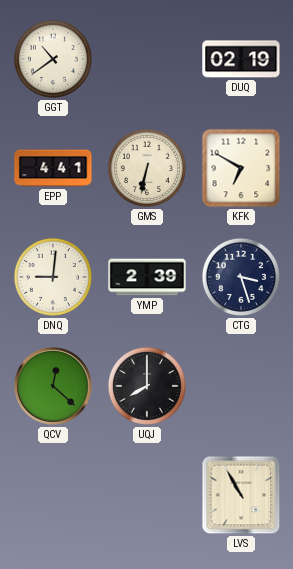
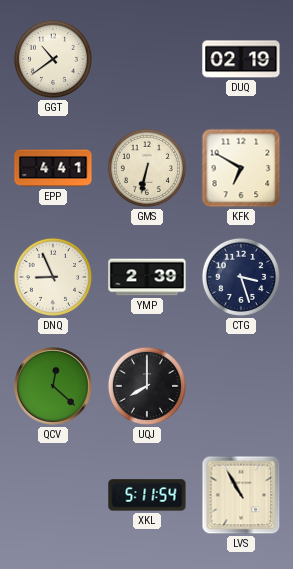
DNQ: 9:01 -> 8:56
XKL: none -> 5:11
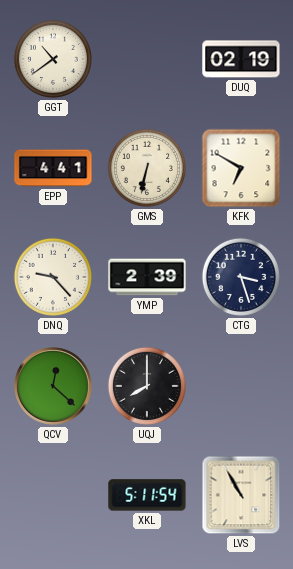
DNQ: 8:56 -> 9:23
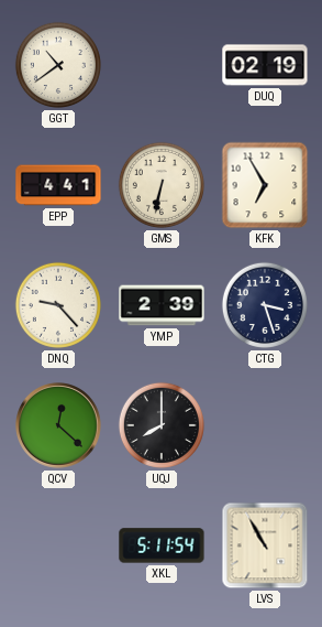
KFK: 6:50 -> 6:55
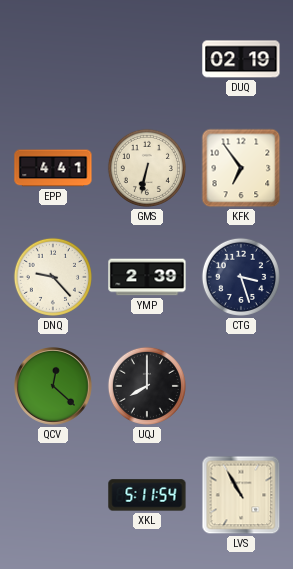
GGT: 10:39 -> none
KFK: 6:55 -> 6:54
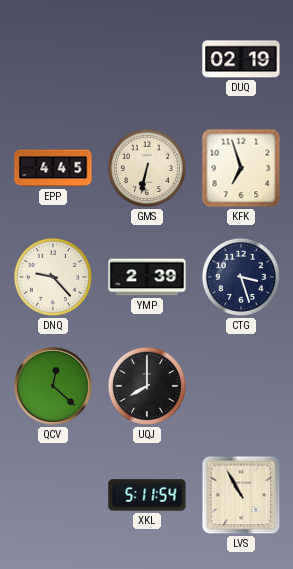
EPP: 4:41 -> 4:45
KFK: 6:54 -> 6:57
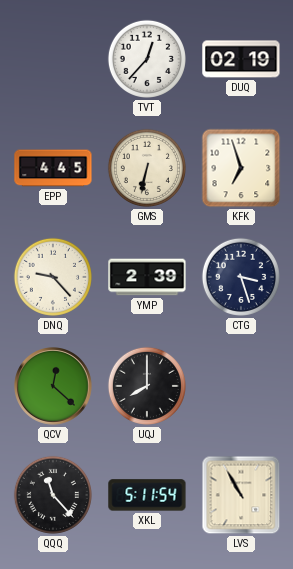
TVT: none -> 12:37
QQQ: none -> 11:23
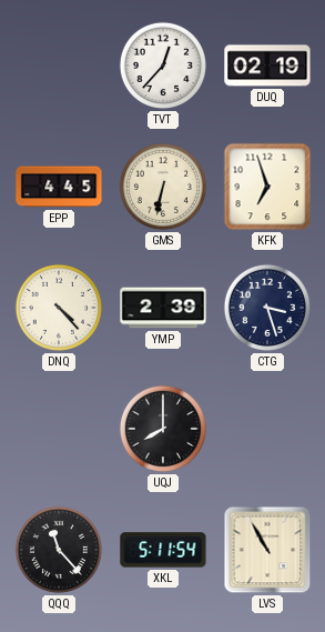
DNQ: 9:23 -> 4:23
QCV: 12:22 -> none
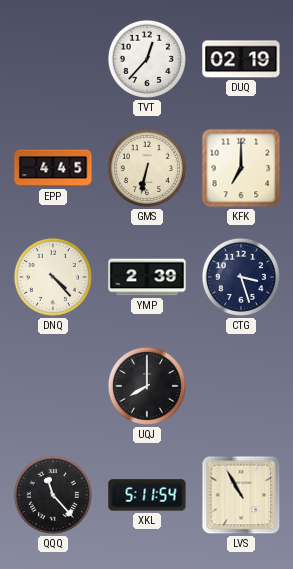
KFK: 6:57 -> 7:00
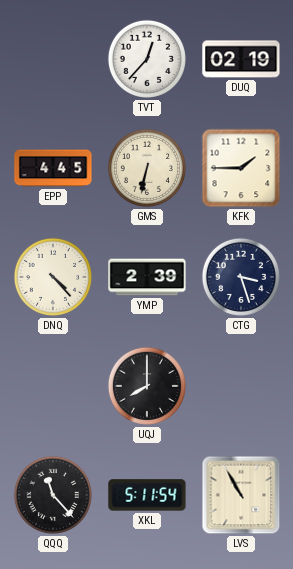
KFK: 7:00 -> 1:45
